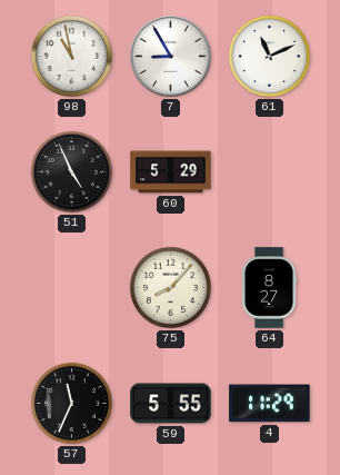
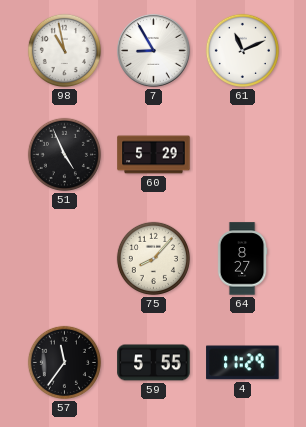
57: 11:34 -> 11:36
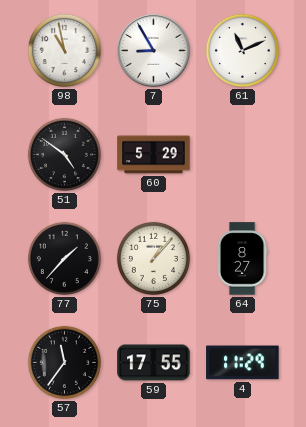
51: 4:56 -> 4:51
77: none -> 1:37
75: 8:07 -> 1:07
59: 5:55 -> 17:55
